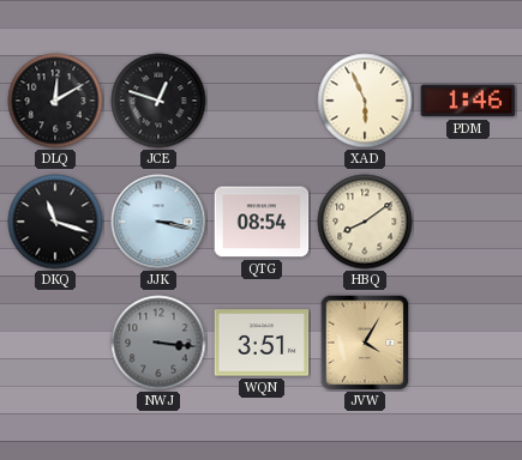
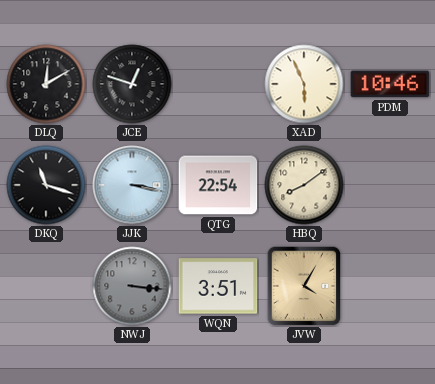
PDM: 1:46 -> 10:46
QTG: 08:54 -> 22:54
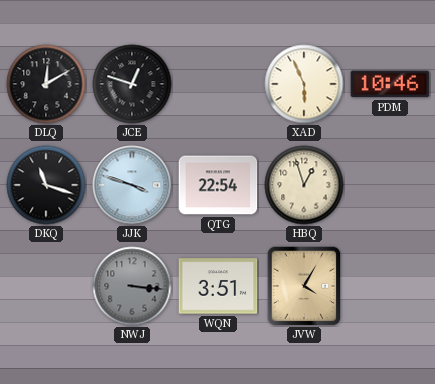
JJK: 3:17 -> 3:48
HBQ: 8:09 -> 12:57
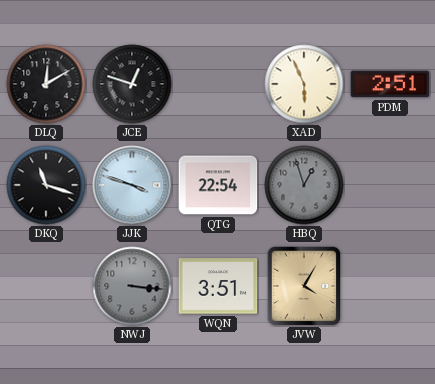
PDM: 10:46 -> 2:51
HBQ dial: cream -> grey
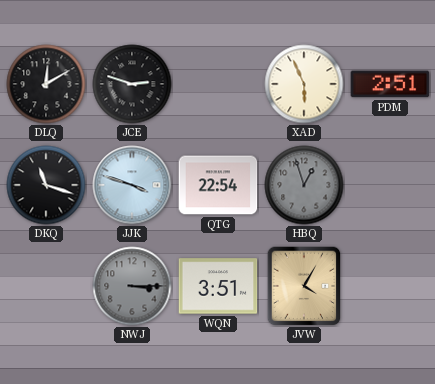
JCE: 12:48 -> 2:48
NWJ: 3:16 -> 3:15
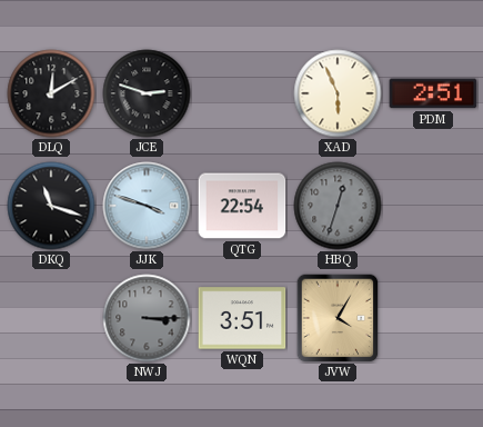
HBQ: 12:57 -> 12:33
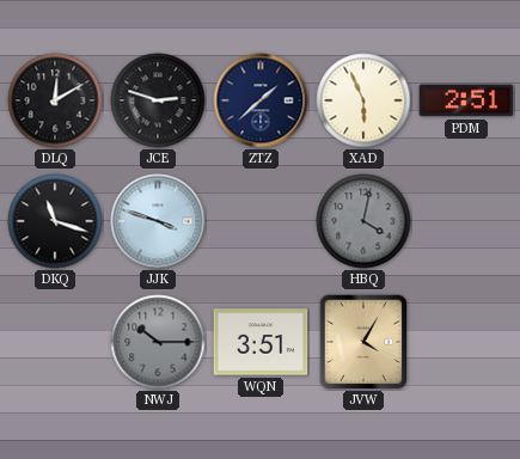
ZTZ: none -> 1:38
QTG: 22:54 -> none
HBQ: 12:33 -> 4:02
NWJ: 3:15 -> 10:15
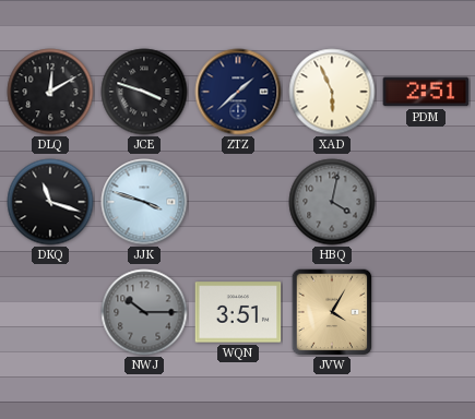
JCE: 2:48 -> 3:48
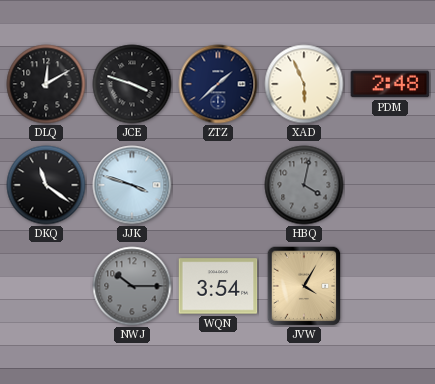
PDM: 2:51 -> 2:48
DKQ: 11:18 -> 11:21
WQN: 3:51 -> 3:54
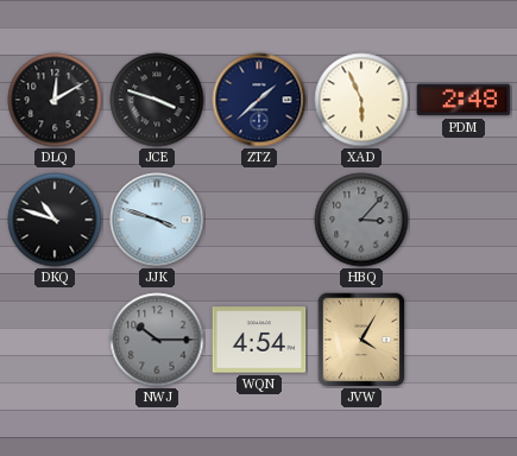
DKQ: 11:21 -> 10:48
HBQ: 4:02 -> 3:07
WQN: 3:54 -> 4:54
